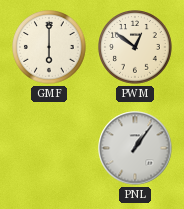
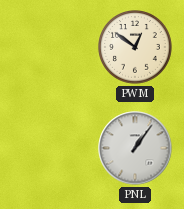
GMF: 6:00 -> none
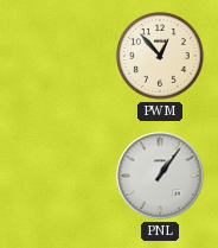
PWM: 12:51 -> 12:53
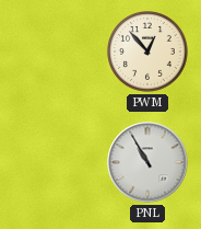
PNL: 1:06 -> 10:55
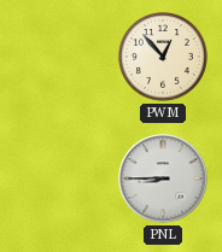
PNL: 10:55 -> 8:45
